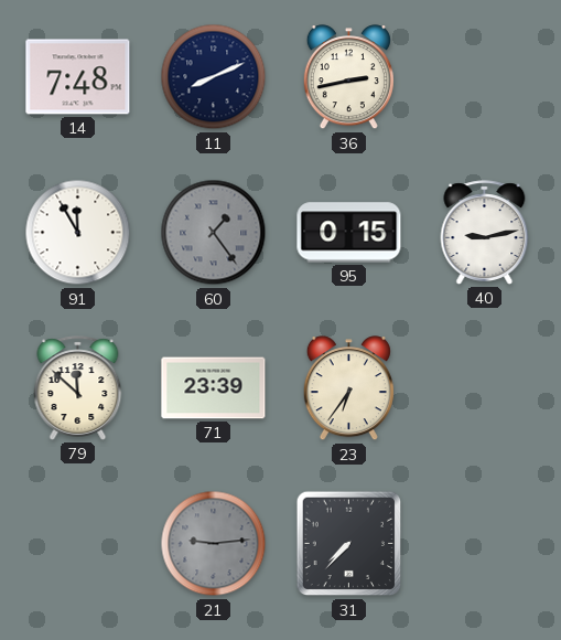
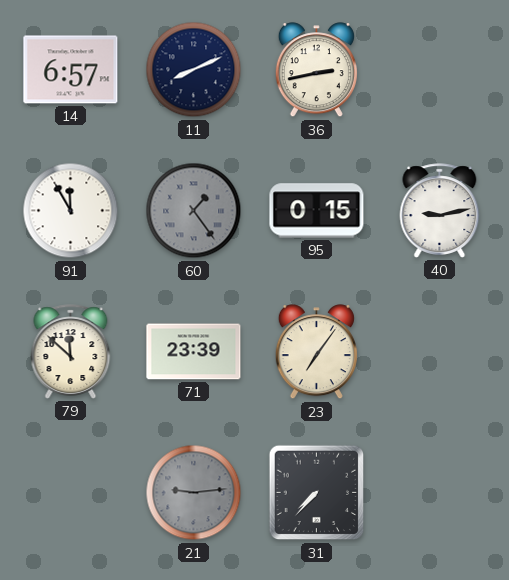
14: 7:48 -> 6:57
23: 6:36 -> 7:06
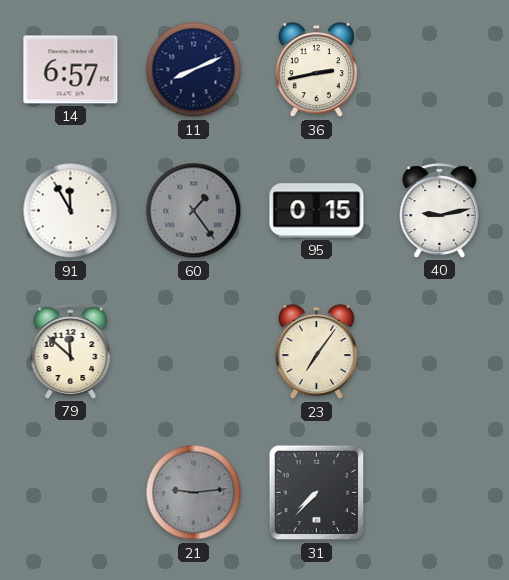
71: 23:39 -> none
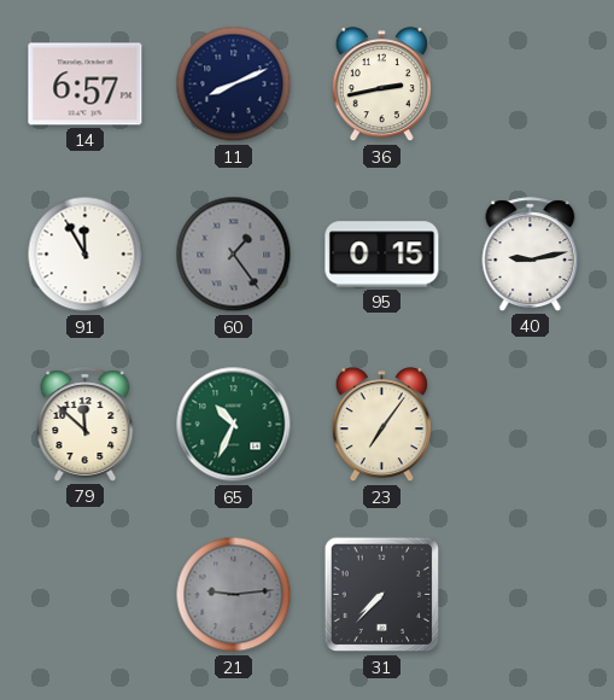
65: none -> 10:34
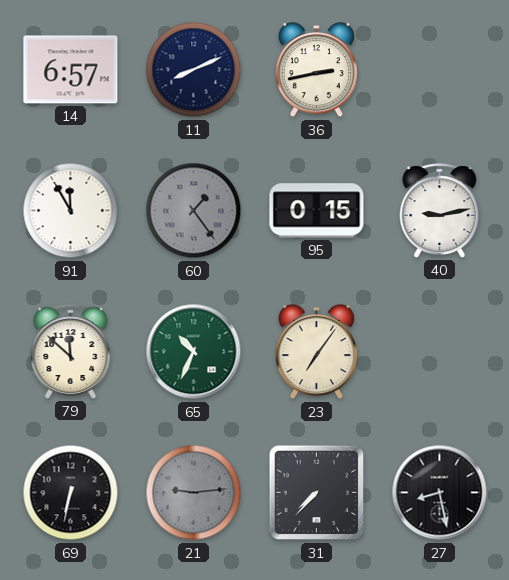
69: none -> 6:32
27: none -> 8:28
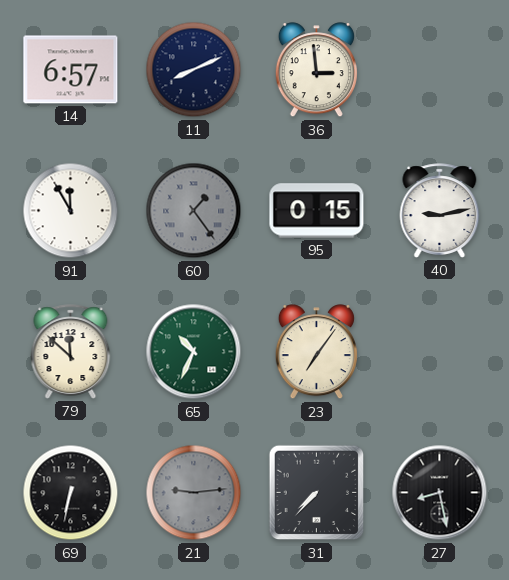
36: 2:43 -> 2:59
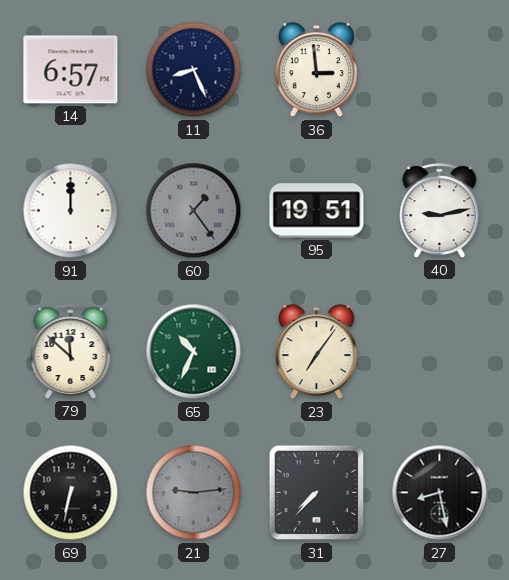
11: 8:11 -> 8:26
91: 11:55 -> 12:00
95: 0:15 -> 19:51
